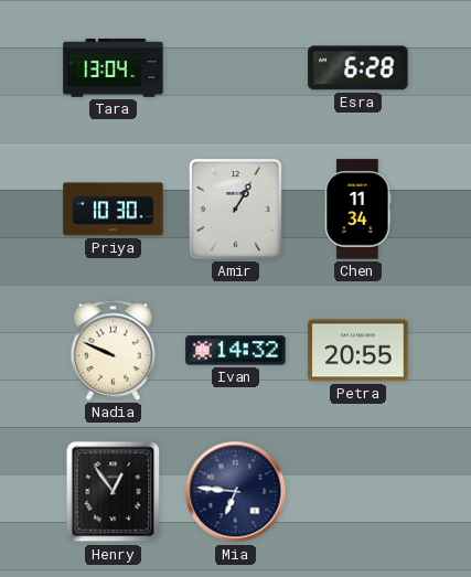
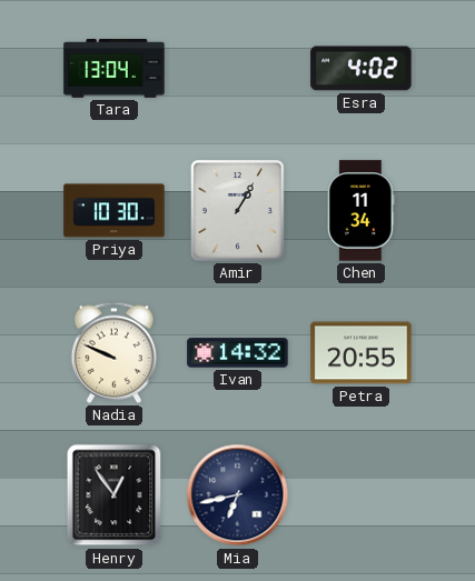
Esra: 6:28 -> 4:02
Mia: 6:46 -> 6:43
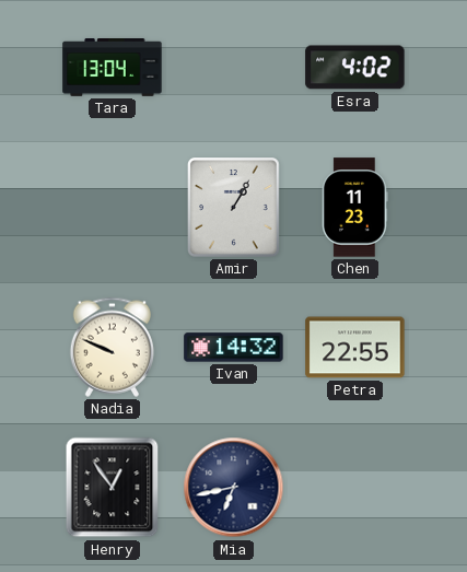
Priya: 10:30 -> none
Chen: 11:34 -> 11:23
Petra: 20:55 -> 22:55
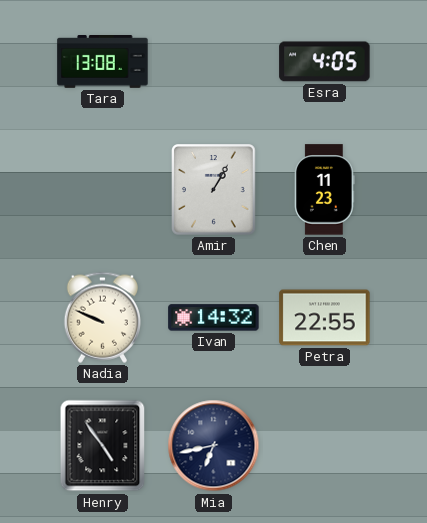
Tara: 13:04 -> 13:08
Esra: 4:02 -> 4:05
Henry: 12:54 -> 4:54
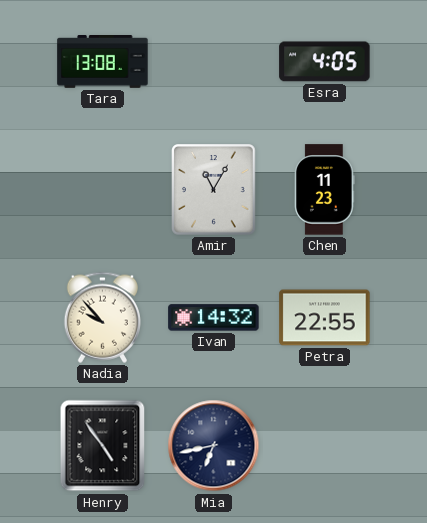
Amir: 1:05 -> 11:05
Nadia: 9:49 -> 9:53
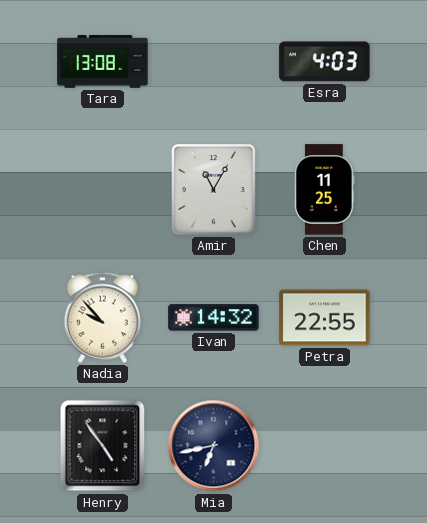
Esra: 4:05 -> 4:03
Chen: 11:23 -> 11:25
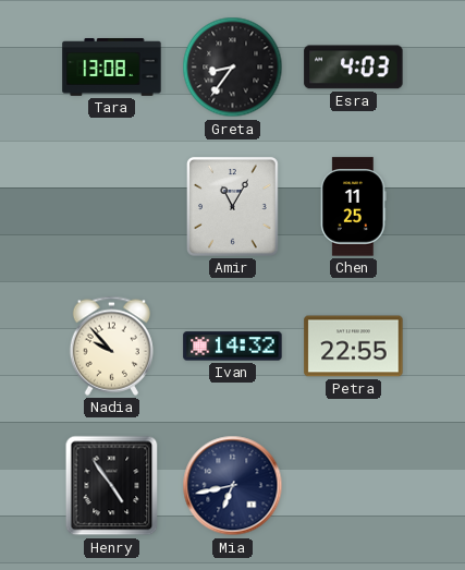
Greta: none -> 8:36
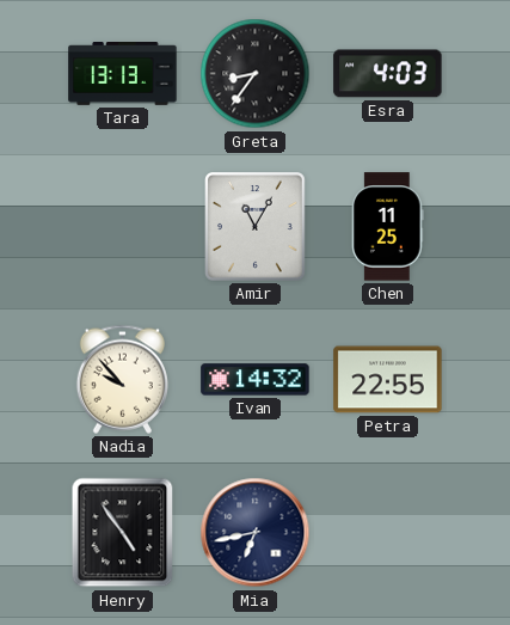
Tara: 13:08 -> 13:13
